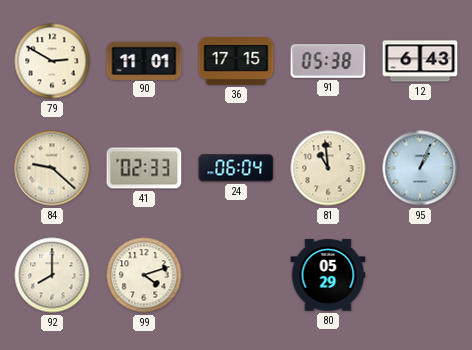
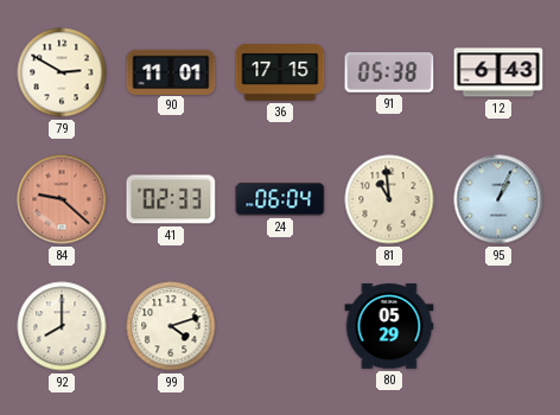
84 dial: cream -> salmon
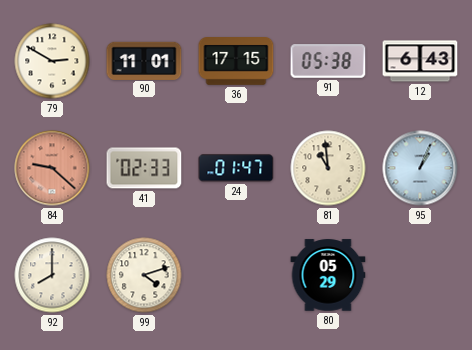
24: 06:04 -> 01:47
